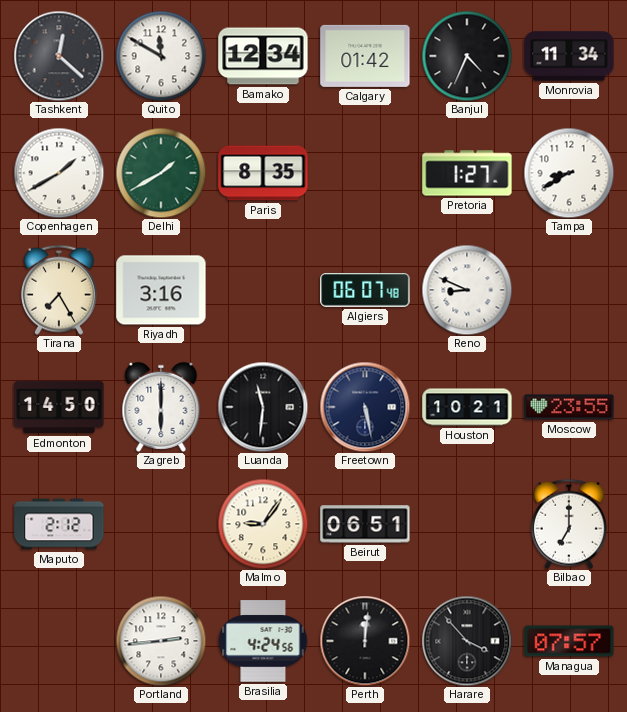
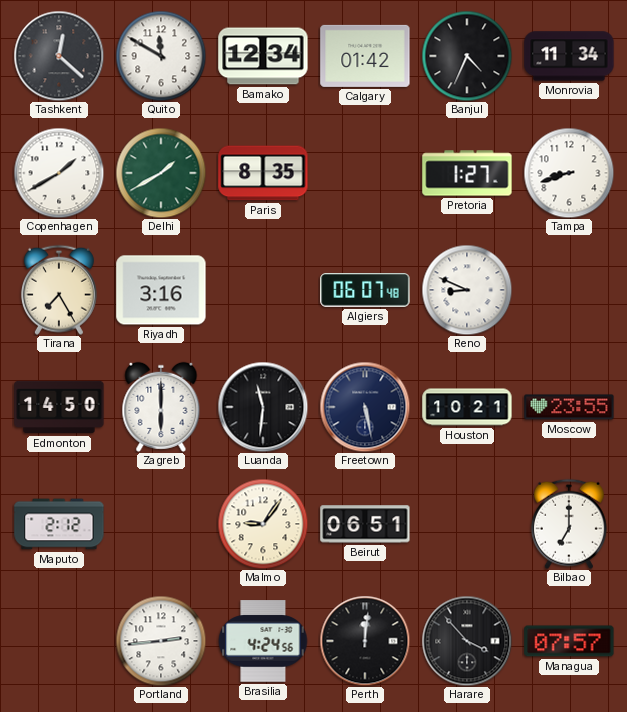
Tampa: 8:40 -> 8:42
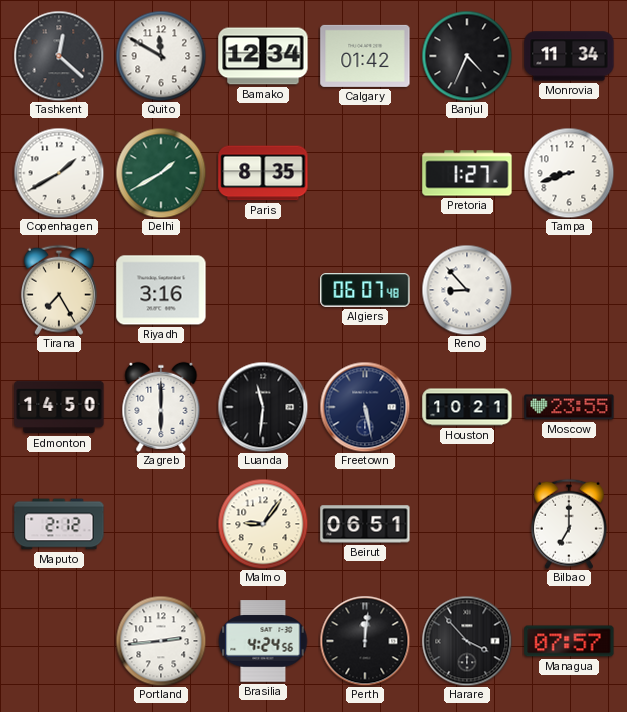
Reno: 8:49 -> 8:53
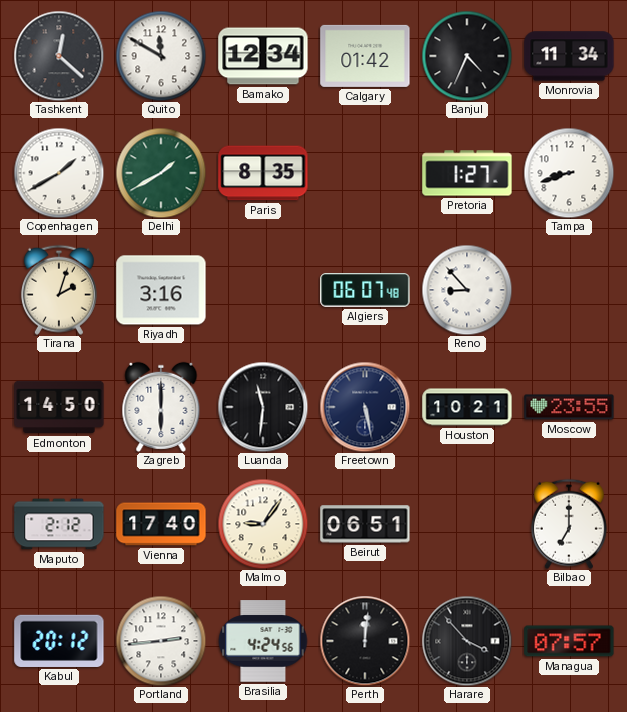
Tirana: 7:25 -> 2:03
Vienna: none -> 17:40
Kabul: none -> 20:12
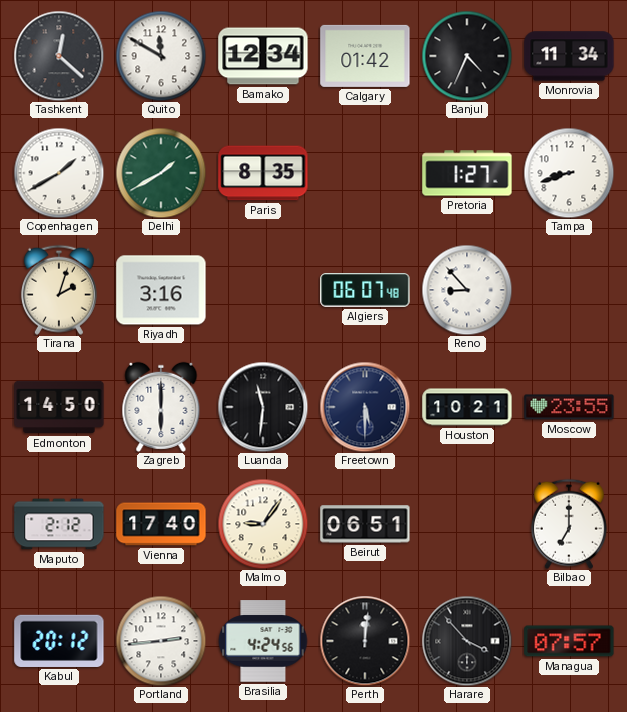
Freetown: 5:28 -> 5:30
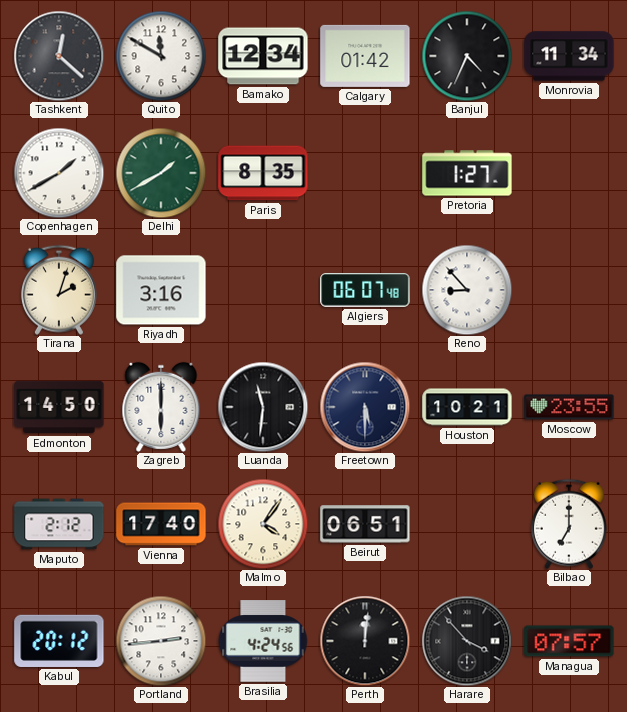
Tampa: 8:42 -> none
Malmo: 9:06 -> 4:06
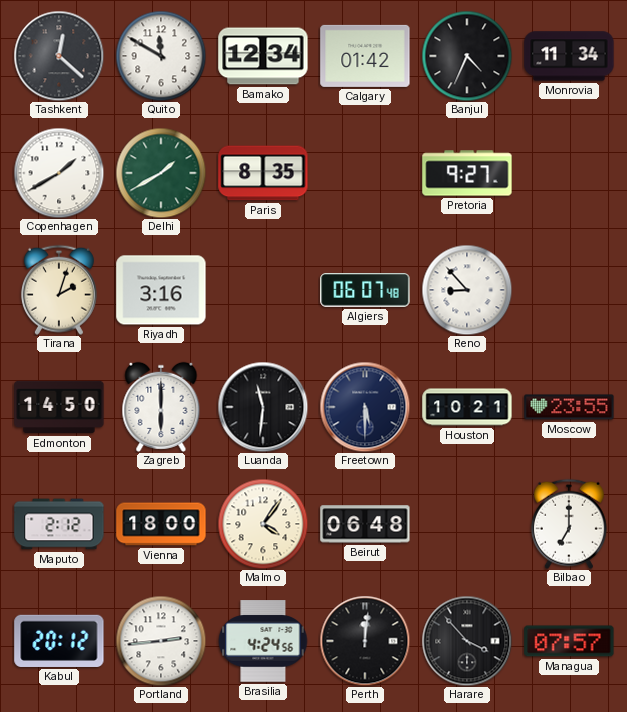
Pretoria: 1:27 -> 9:27
Vienna: 17:40 -> 18:00
Beirut: 06:51 -> 06:48
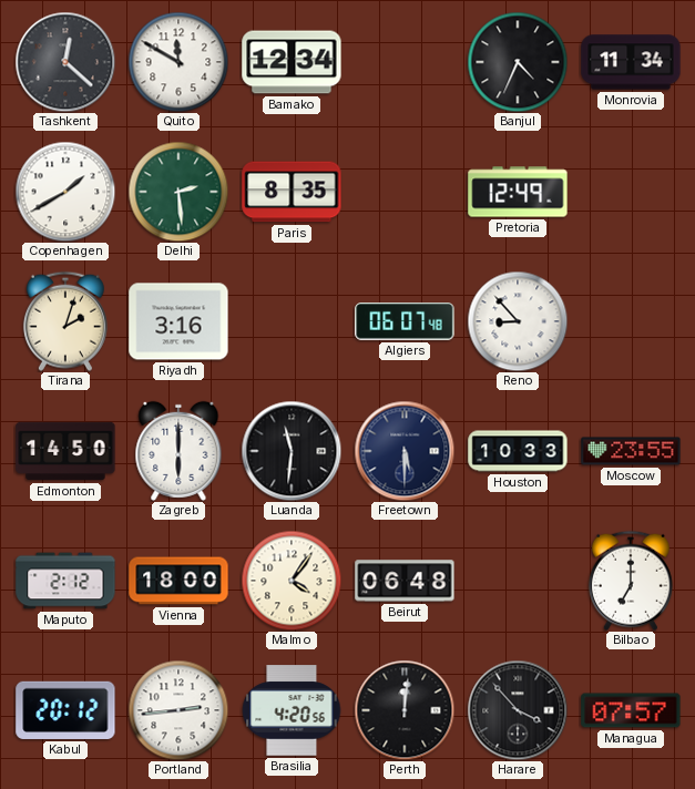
Calgary: 01:42 -> none
Delhi: 1:40 -> 2:29
Pretoria: 9:27 -> 12:49
Houston: 10:21 -> 10:33
Brasilia: 4:24 -> 4:20
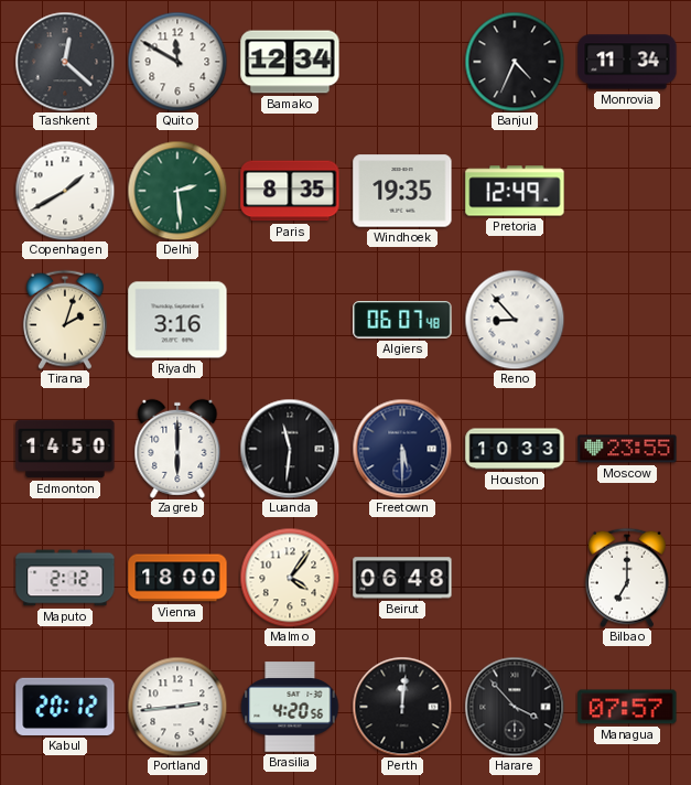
Windhoek: none -> 19:35
